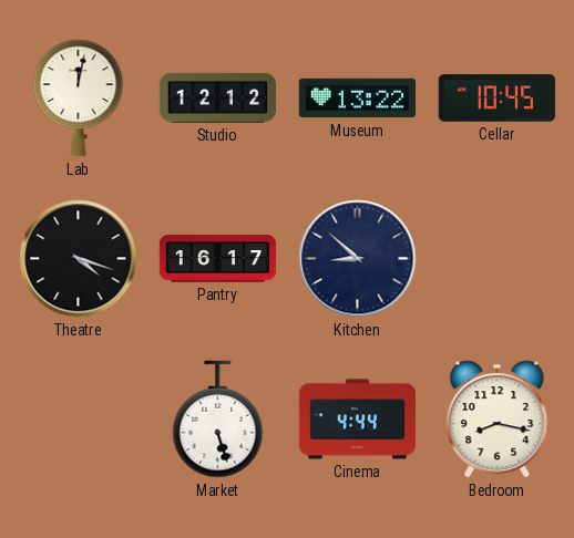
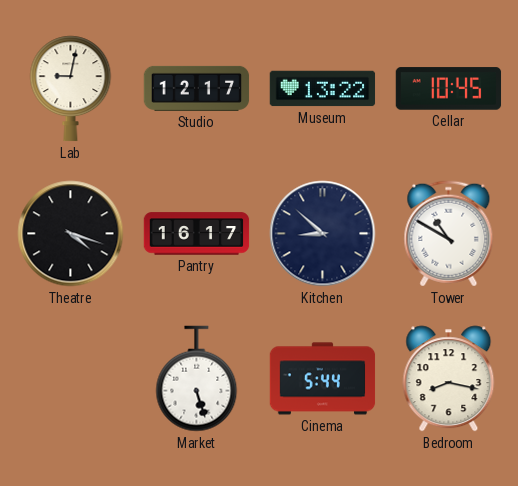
Lab: 12:02 -> 9:02
Studio: 12:12 -> 12:17
Tower: none -> 10:50
Cinema: 4:44 -> 5:44
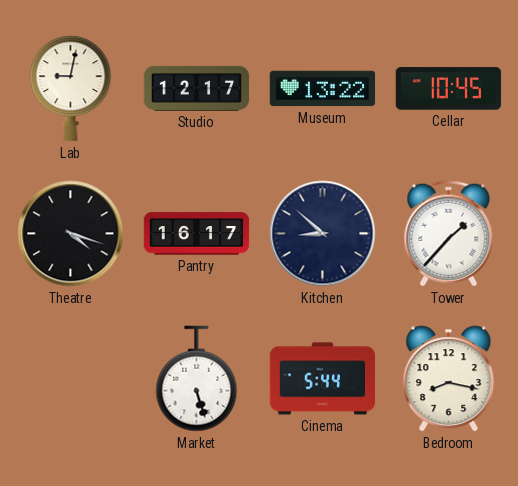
Tower: 10:50 -> 1:37
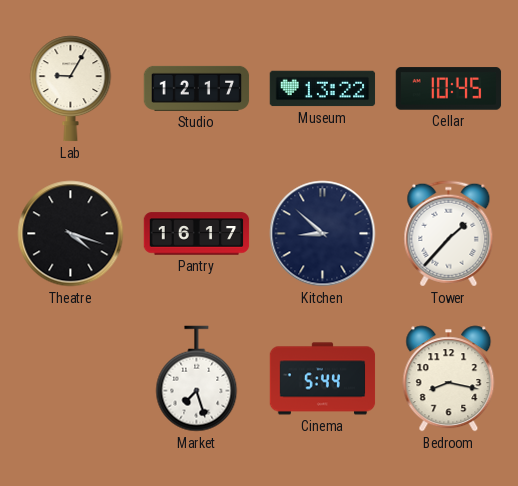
Lab: 9:02 -> 9:05
Market: 5:27 -> 7:27
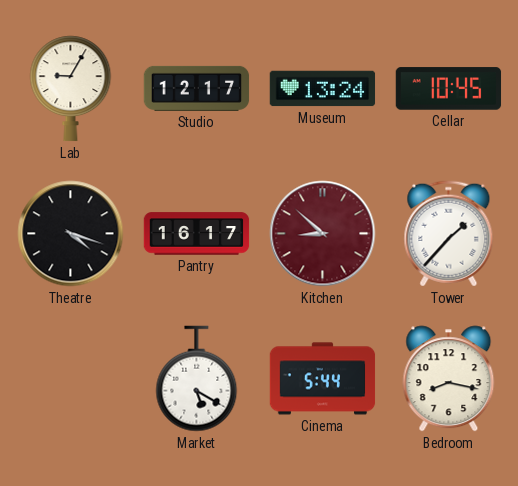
Museum: 13:22 -> 13:24
Kitchen dial: navy -> burgundy
Market: 7:27 -> 5:20
